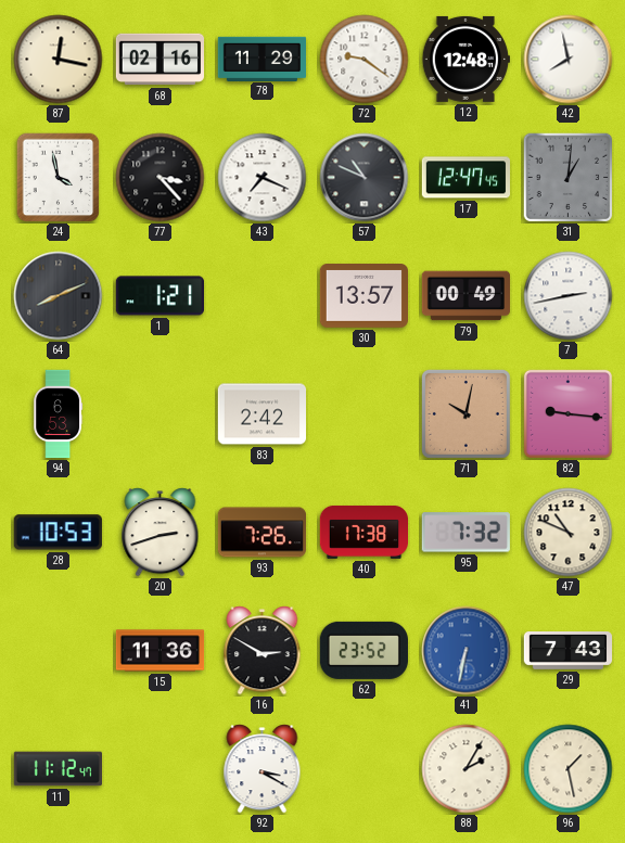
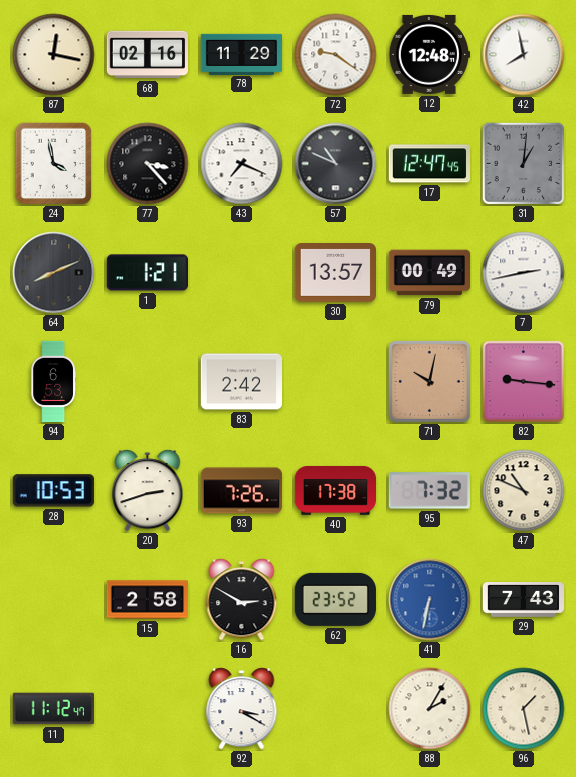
15: 11:36 -> 2:58
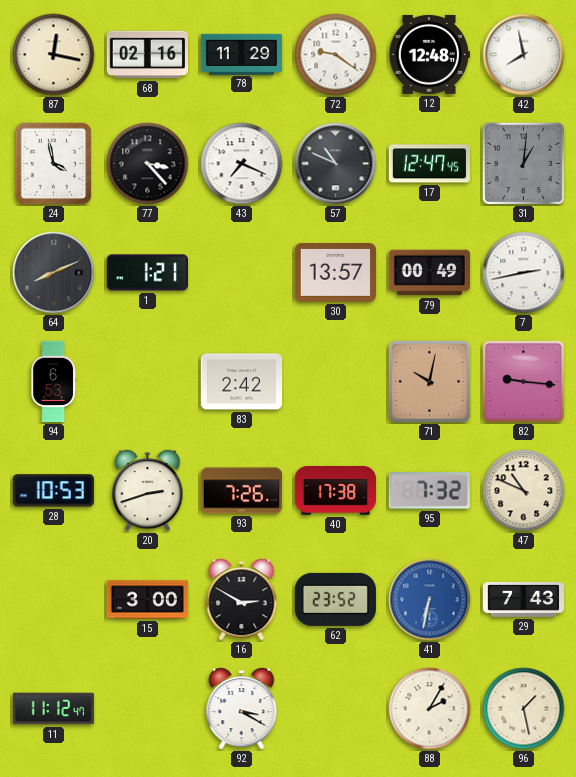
15: 2:58 -> 3:00
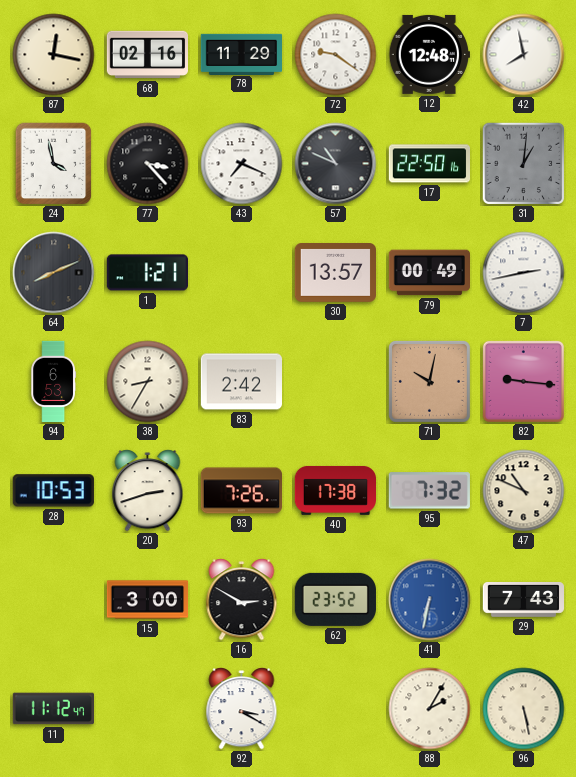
17: 12:47 -> 22:50
38: none -> 8:35
96: 1:28 -> 5:28
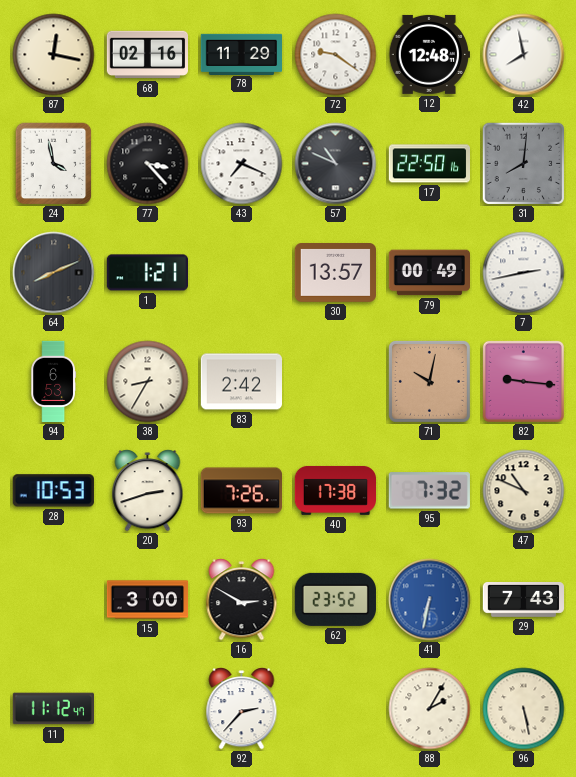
31: 1:01 -> 8:01
92: 3:20 -> 2:37
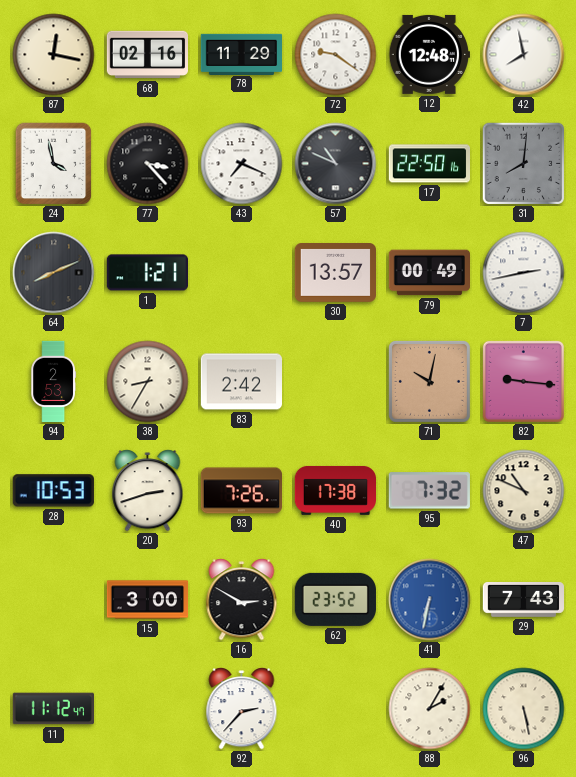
94: 6:53 -> 2:53
